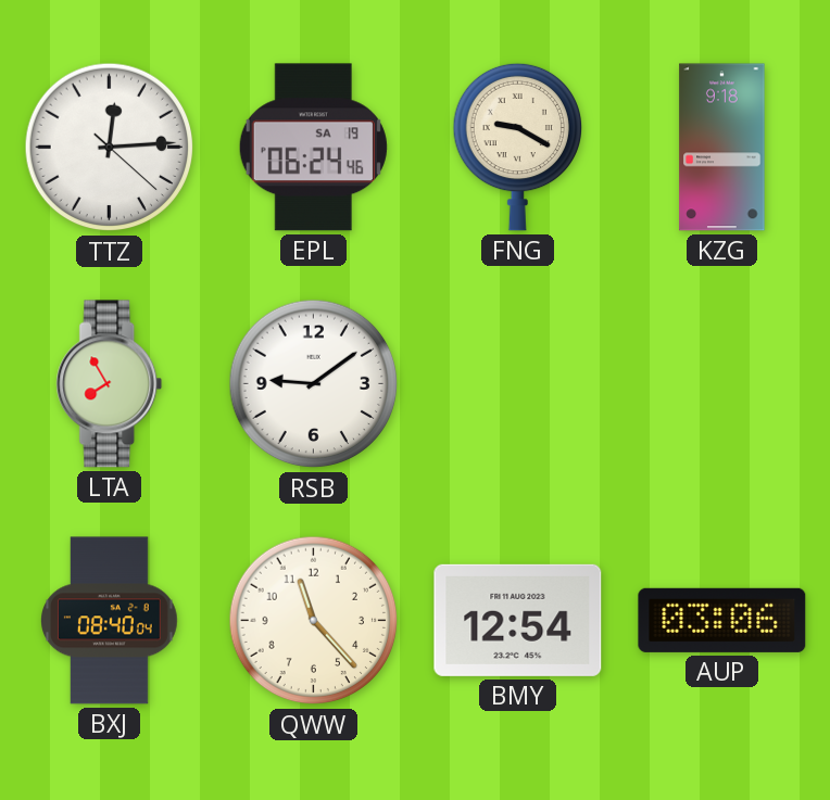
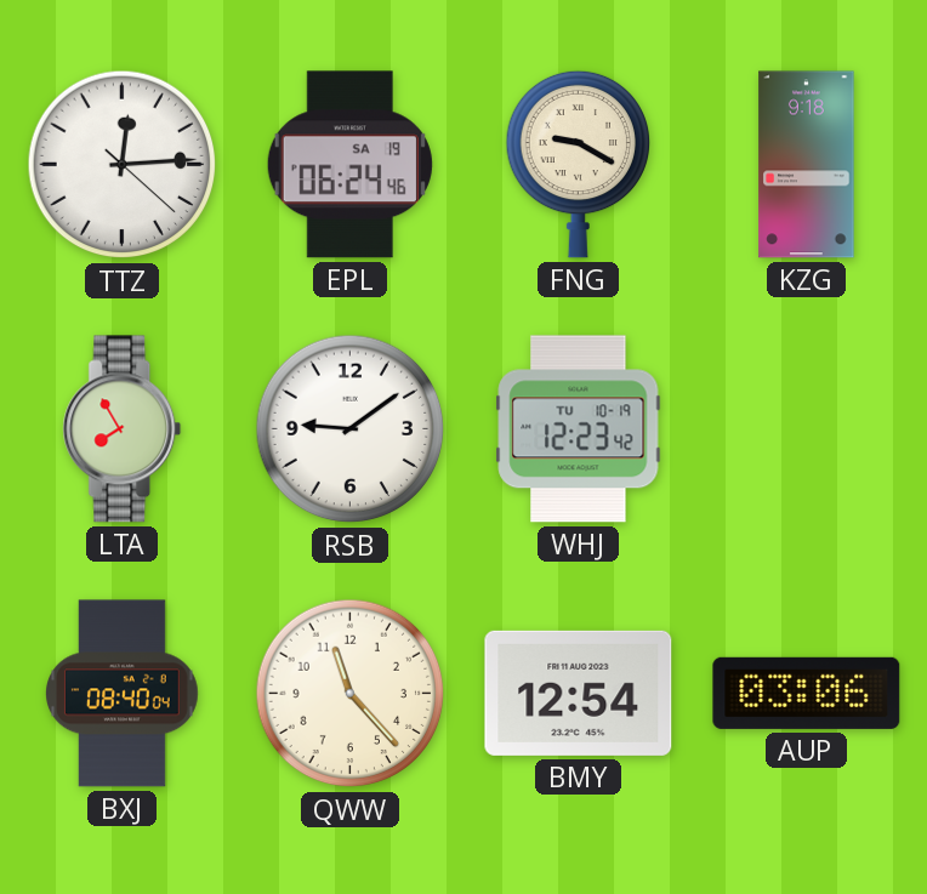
WHJ: none -> 12:23
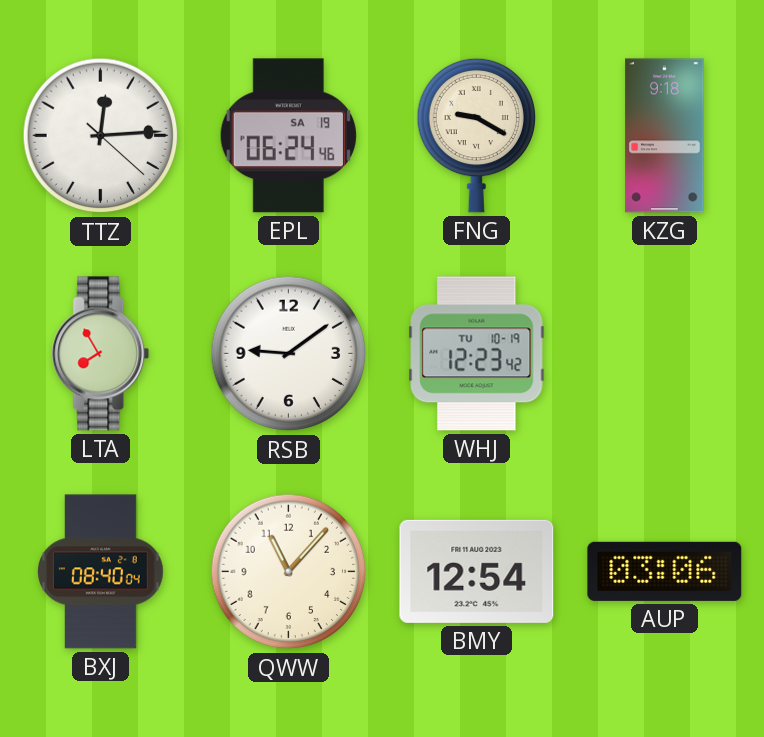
QWW: 11:23 -> 11:07
